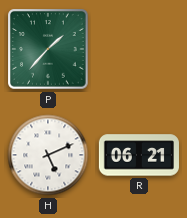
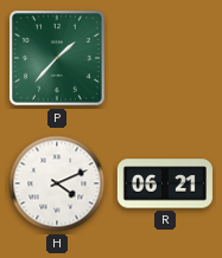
H: 5:11 -> 4:11
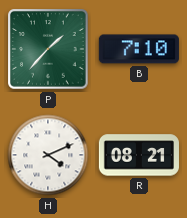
B: none -> 7:10
R: 06:21 -> 08:21
